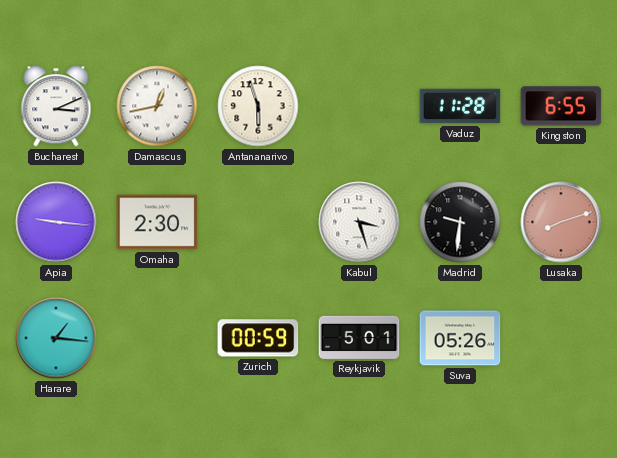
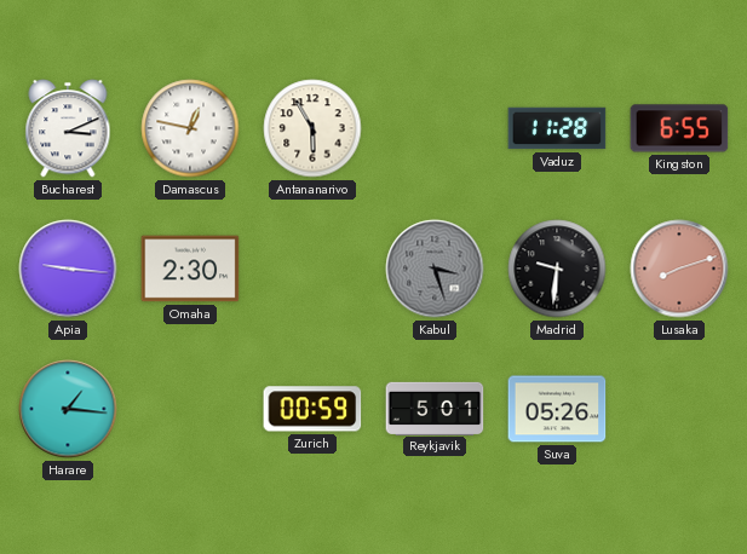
Damascus: 12:43 -> 12:47
Antananarivo: 5:57 -> 5:55
Kabul dial: white -> grey
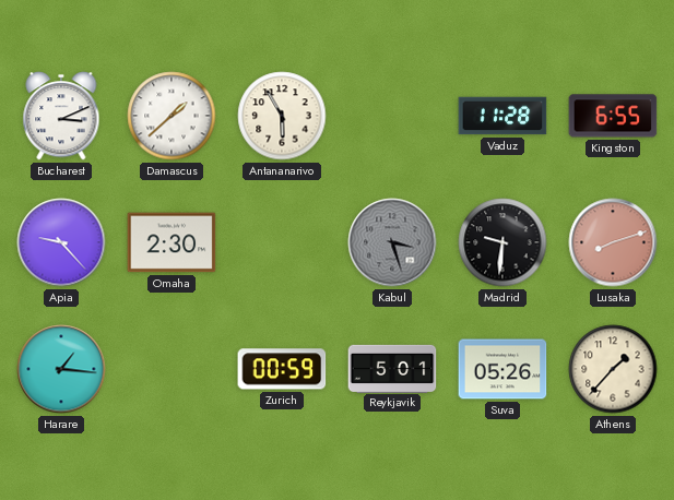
Damascus: 12:47 -> 1:38
Apia: 9:16 -> 9:23
Athens: none -> 1:37
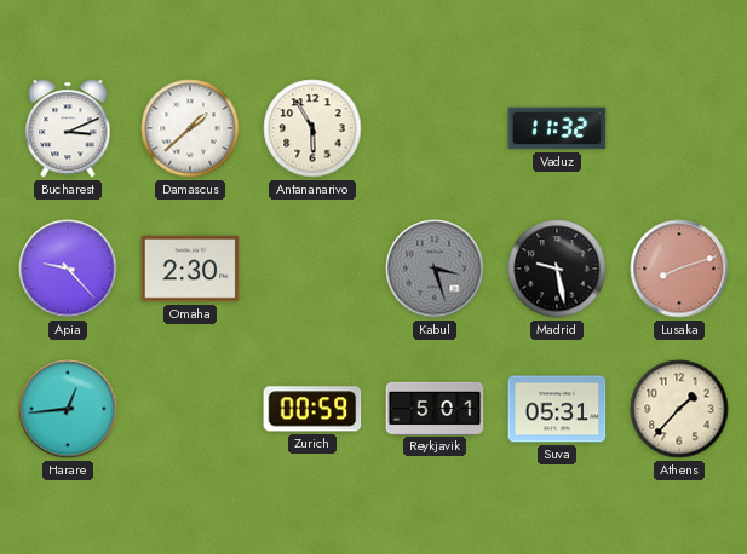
Vaduz: 11:28 -> 11:32
Kingston: 6:55 -> none
Madrid: 9:31 -> 9:28
Harare: 1:16 -> 12:44
Suva: 05:26 -> 05:31
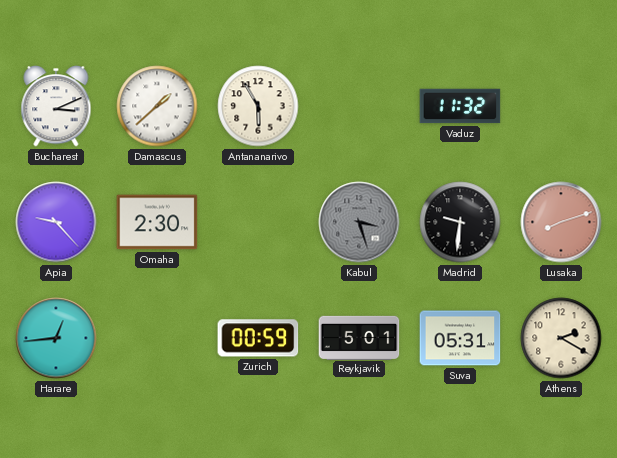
Madrid: 9:28 -> 9:31
Athens: 1:37 -> 2:20
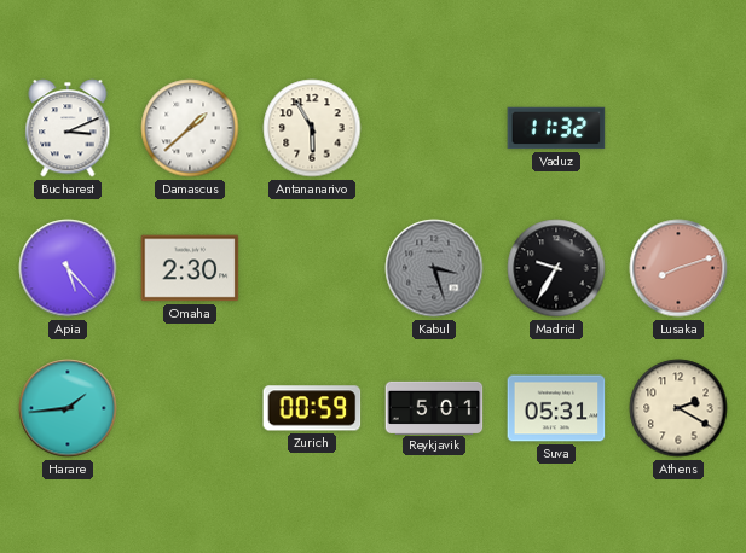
Apia: 9:23 -> 5:23
Madrid: 9:31 -> 9:35
Harare: 12:44 -> 1:44
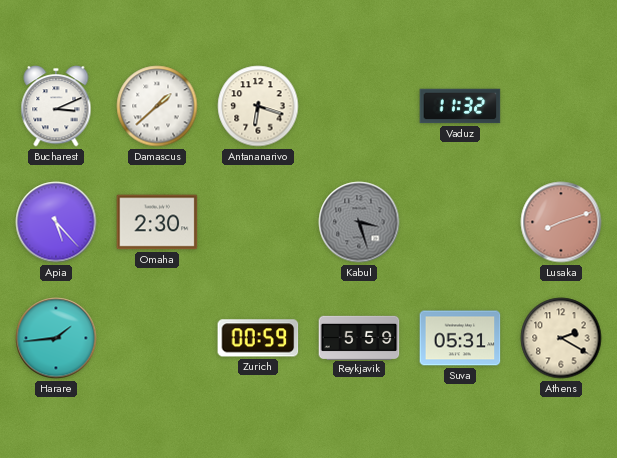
Antananarivo: 5:55 -> 6:18
Madrid: 9:35 -> none
Reykjavik: 5:01 -> 5:59
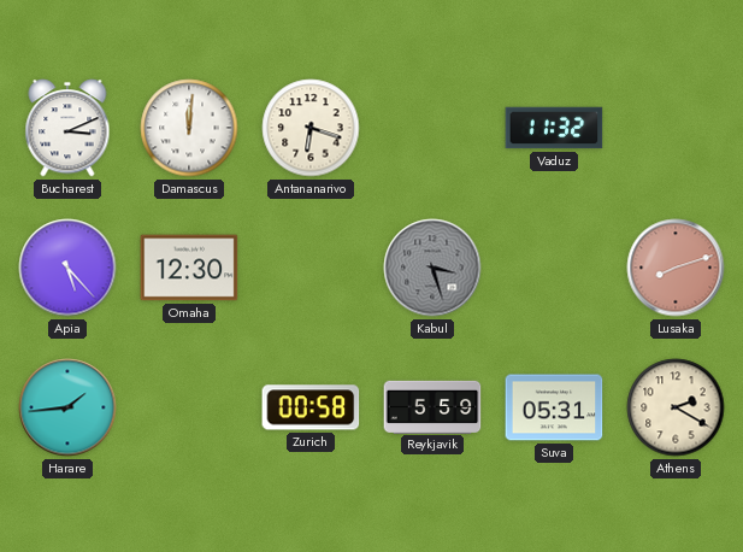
Damascus: 1:38 -> 12:01
Omaha: 2:30 -> 12:30
Zurich: 00:59 -> 00:58
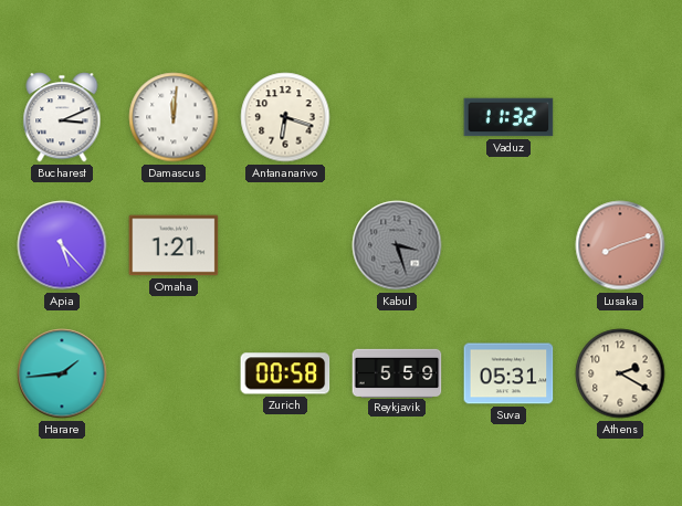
Omaha: 12:30 -> 1:21
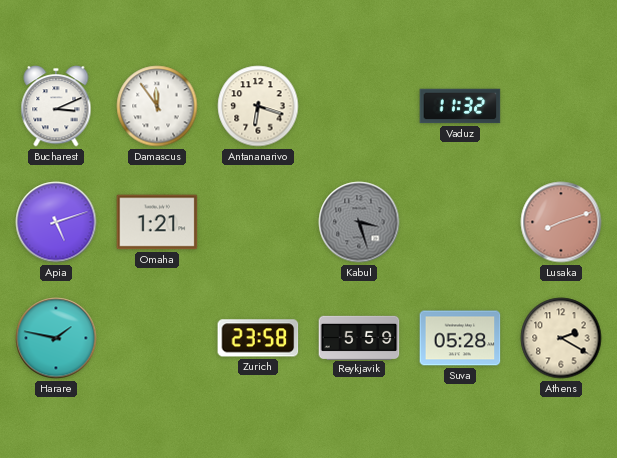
Damascus: 12:01 -> 11:54
Apia: 5:23 -> 5:12
Harare: 1:44 -> 1:47
Zurich: 00:58 -> 23:58
Suva: 05:31 -> 05:28
